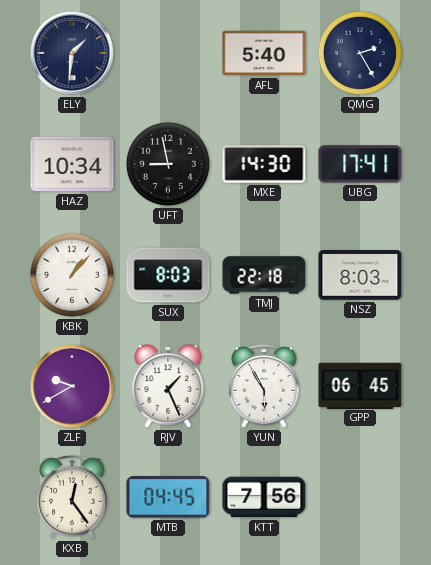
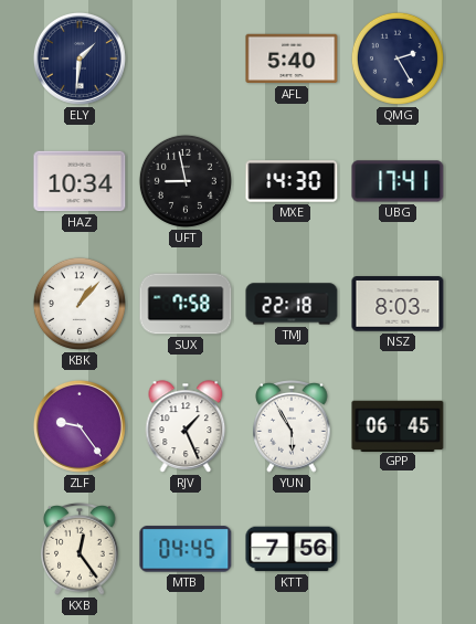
SUX: 8:03 -> 7:58
ZLF: 9:40 -> 9:24
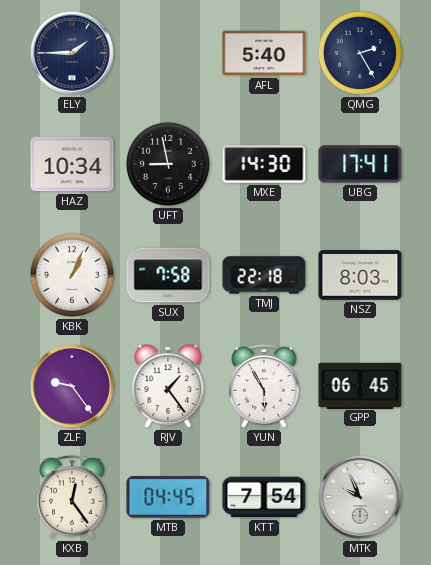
ELY: 1:31 -> 1:45
KBK: 1:07 -> 1:04
RJV: 1:26 -> 1:24
KTT: 7:56 -> 7:54
MTK: none -> 9:56
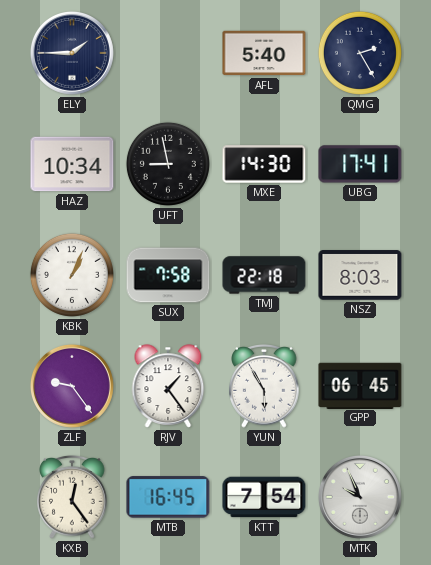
MTB: 04:45 -> 16:45
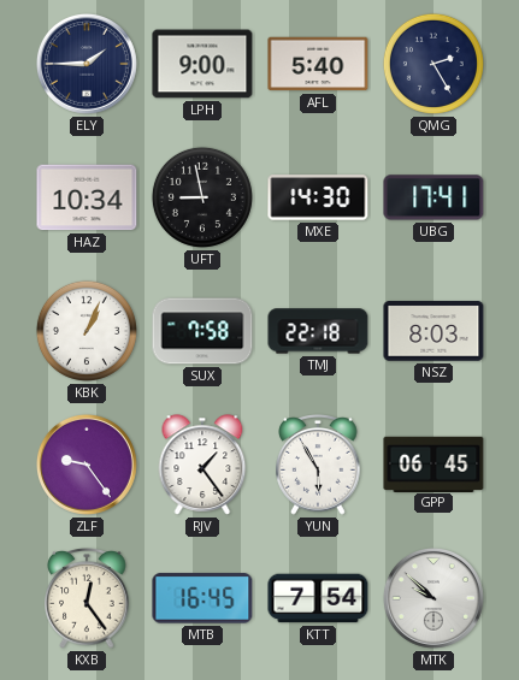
LPH: none -> 9:00
MTK: 9:56 -> 9:52
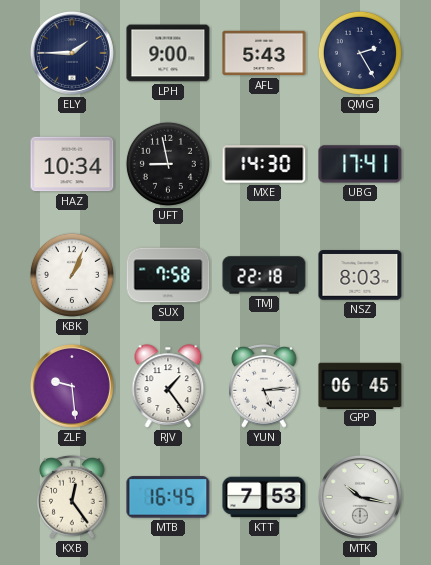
AFL: 5:40 -> 5:43
ZLF: 9:24 -> 9:29
YUN: 5:55 -> 5:14
KTT: 7:54 -> 7:53
MTK: 9:52 -> 10:17
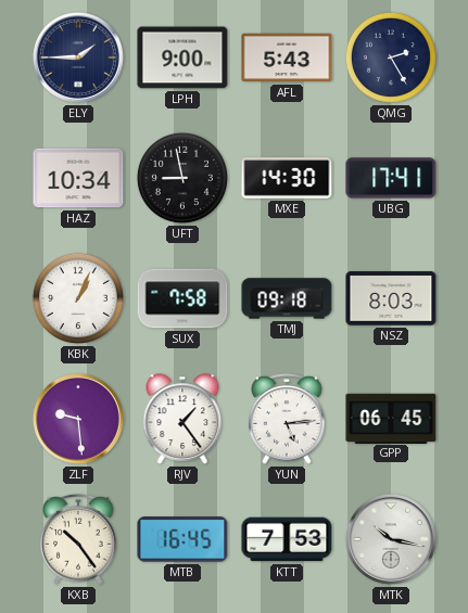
TMJ: 22:18 -> 09:18
KXB: 12:24 -> 10:24
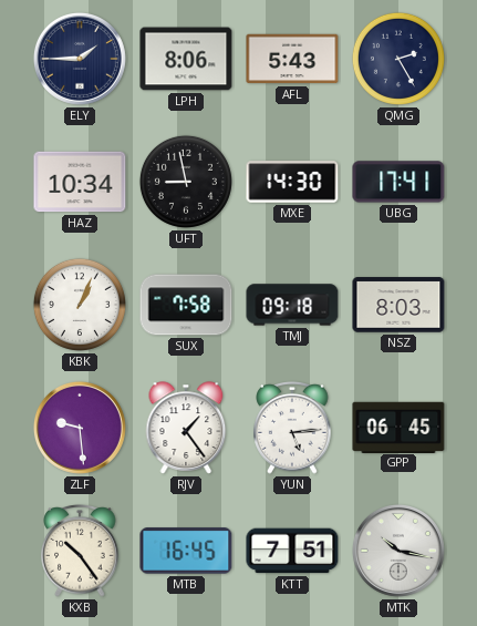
LPH: 9:00 -> 8:06
KTT: 7:53 -> 7:51
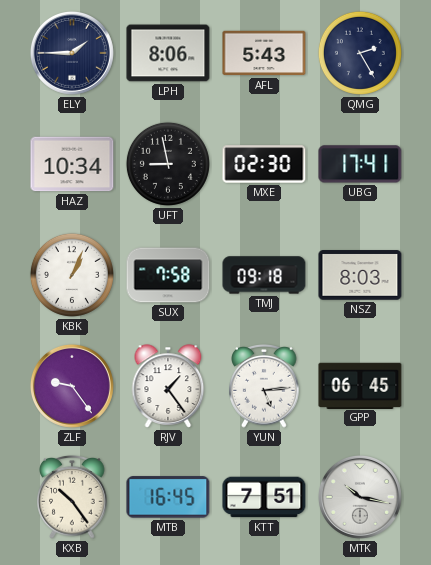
MXE: 14:30 -> 02:30
ZLF: 9:29 -> 9:24
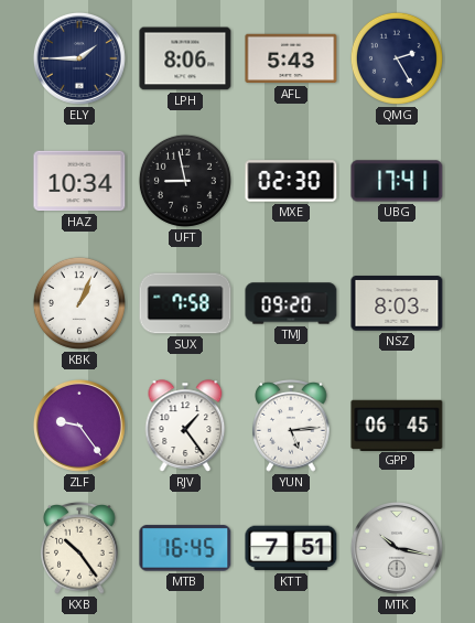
TMJ: 09:18 -> 09:20
